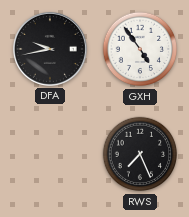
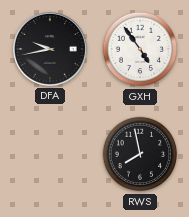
RWS: 7:26 -> 7:58
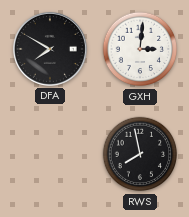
DFA: 9:43 -> 7:50
GXH: 4:54 -> 3:01
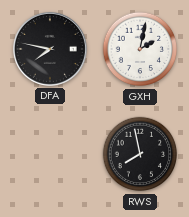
DFA: 7:50 -> 7:47
GXH: 3:01 -> 2:02
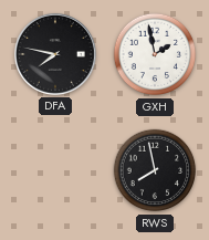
GXH: 2:02 -> 1:58
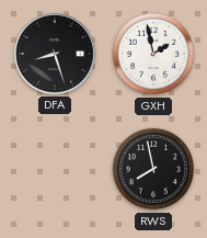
DFA: 7:47 -> 8:27
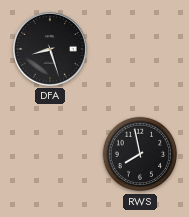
GXH: 1:58 -> none
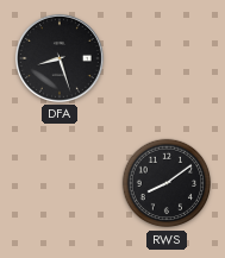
RWS: 7:58 -> 8:09
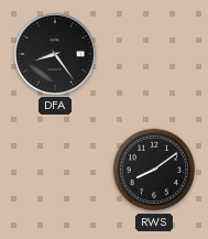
DFA: 8:27 -> 8:24
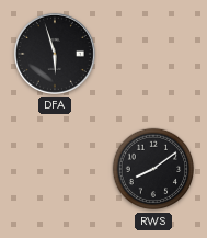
DFA: 8:24 -> 5:57
